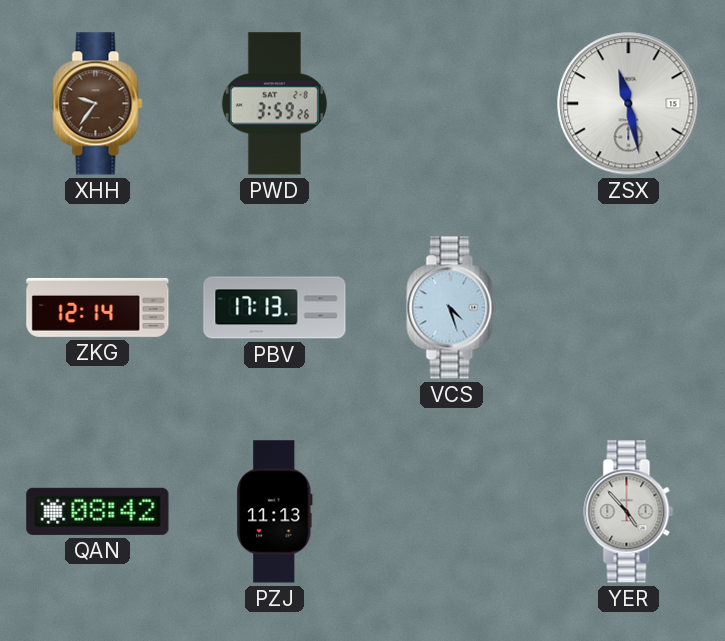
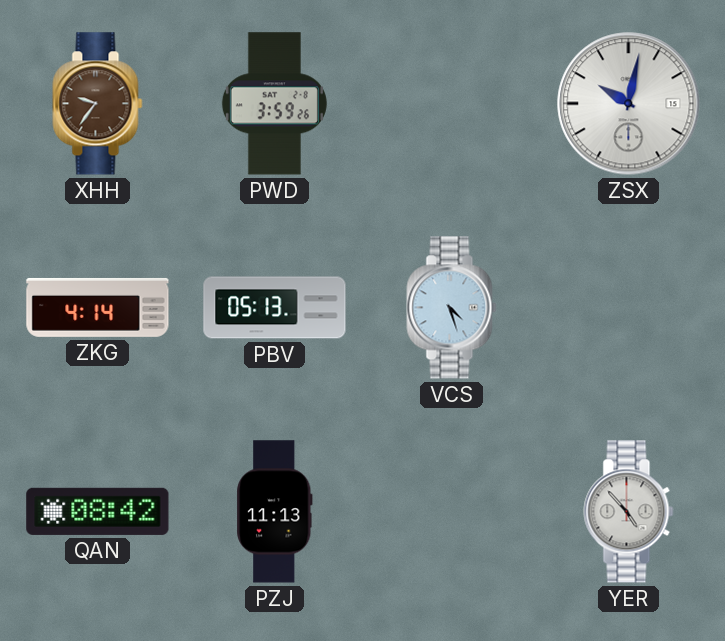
ZSX: 11:28 -> 10:02
ZKG: 12:14 -> 4:14
PBV: 17:13 -> 05:13
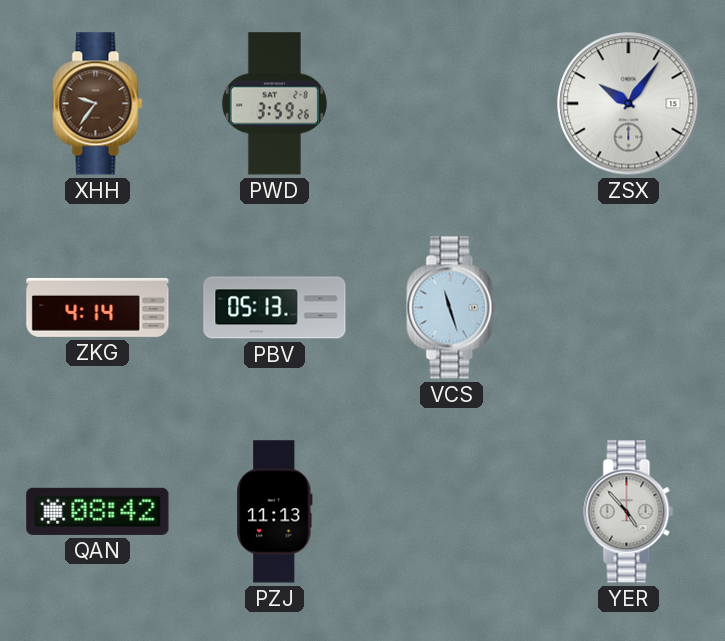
ZSX: 10:02 -> 10:06
VCS: 4:27 -> 11:27
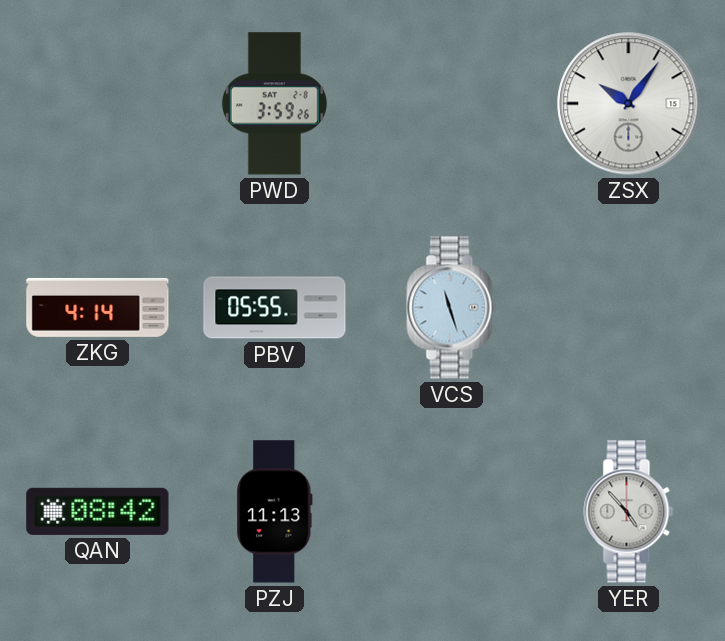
XHH: 9:36 -> none
PBV: 05:13 -> 05:55
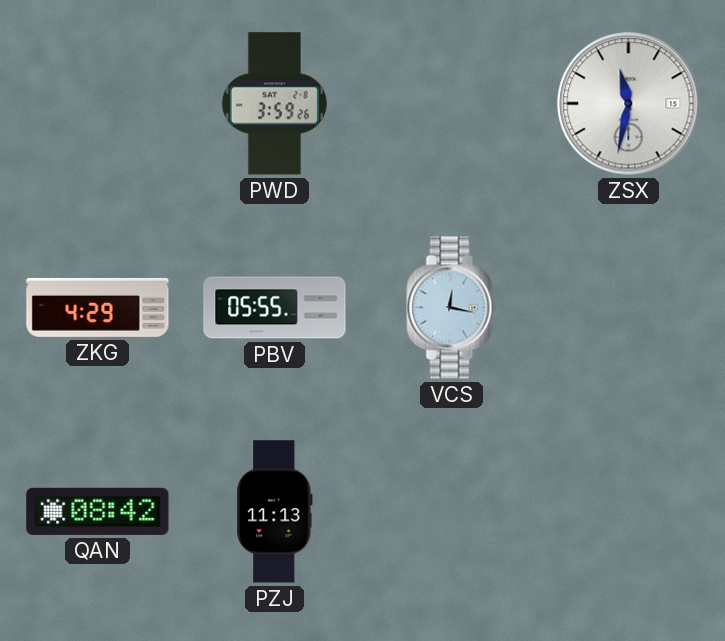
ZSX: 10:06 -> 11:32
ZKG: 4:14 -> 4:29
VCS: 11:27 -> 12:17
YER: 4:53 -> none
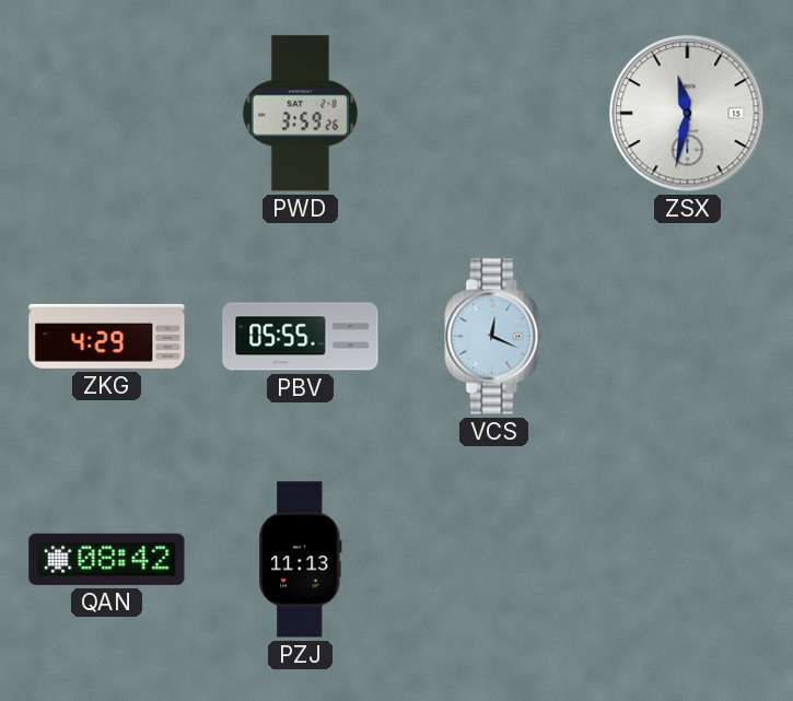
VCS: 12:17 -> 12:19
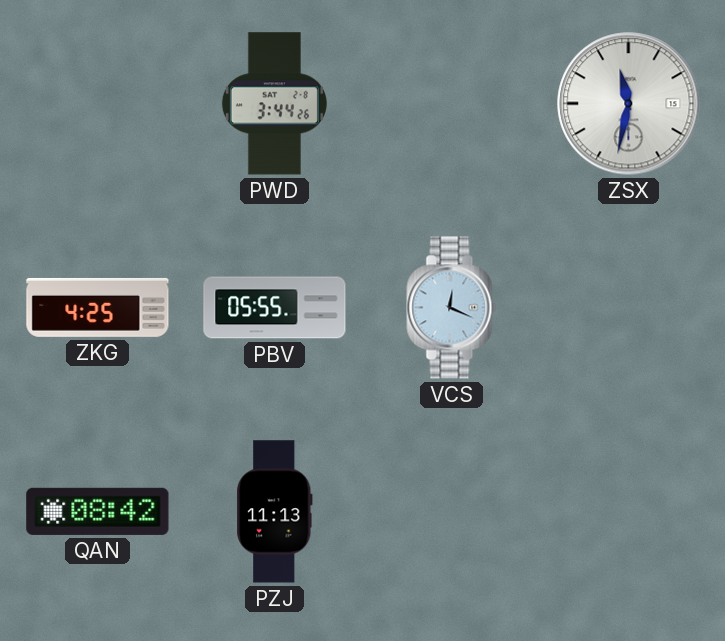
PWD: 3:59 -> 3:44
ZKG: 4:29 -> 4:25
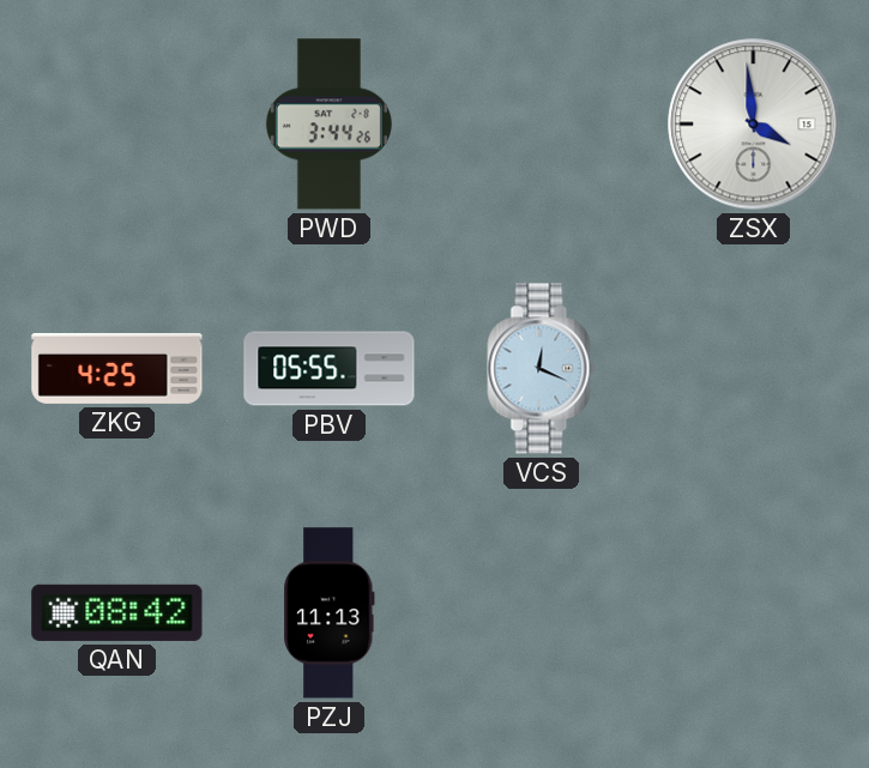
ZSX: 11:32 -> 3:59
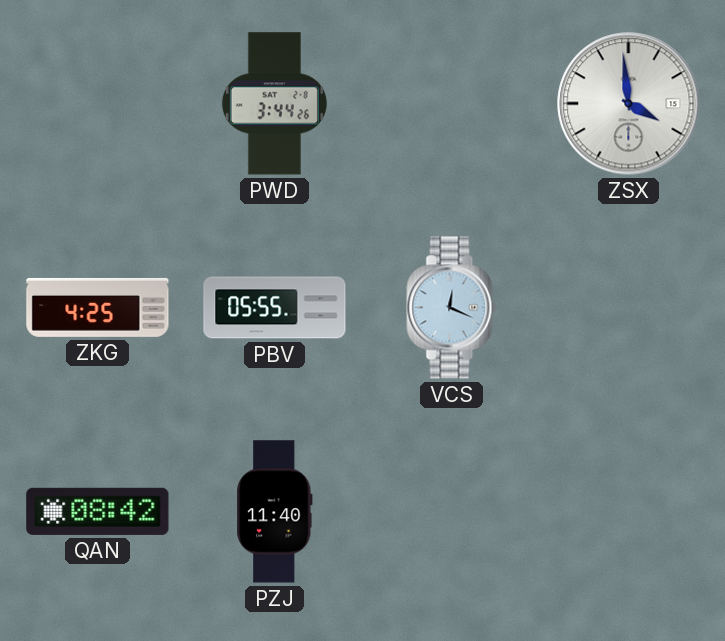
PZJ: 11:13 -> 11:40
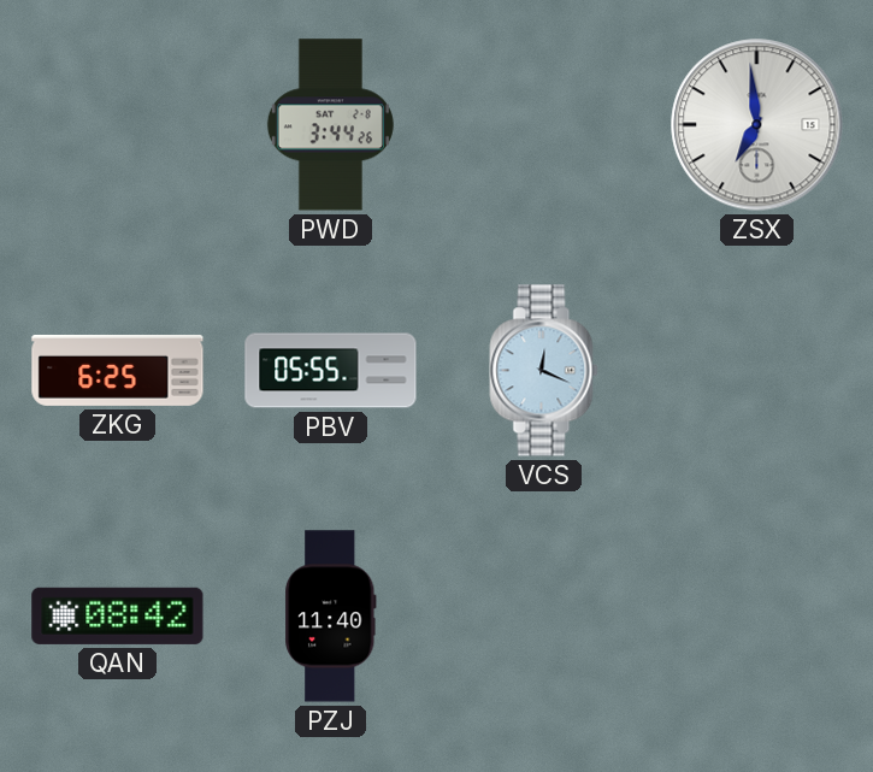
ZSX: 3:59 -> 6:59
ZKG: 4:25 -> 6:25
